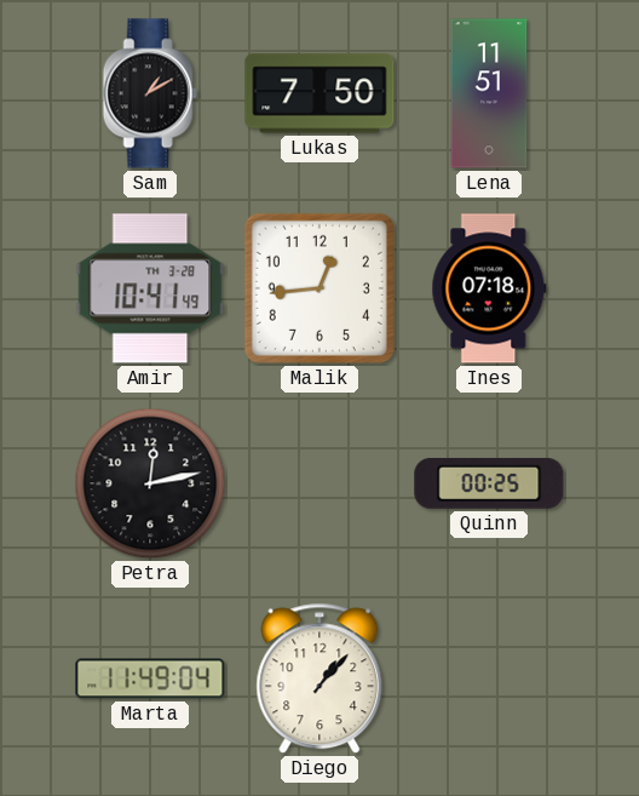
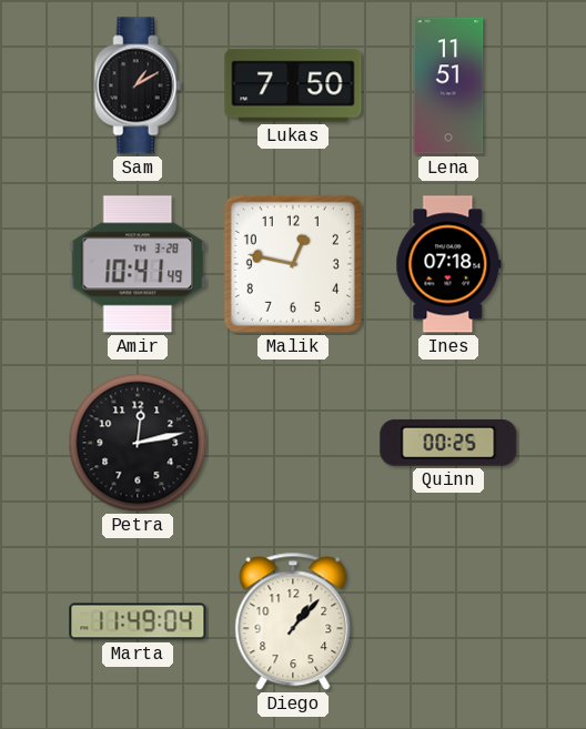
Malik: 12:44 -> 12:47
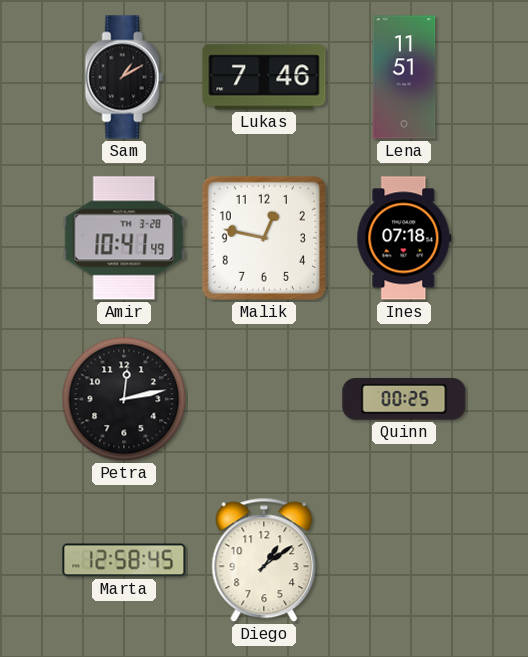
Lukas: 7:50 -> 7:46
Marta: 11:49 -> 12:58
Diego: 1:07 -> 1:09
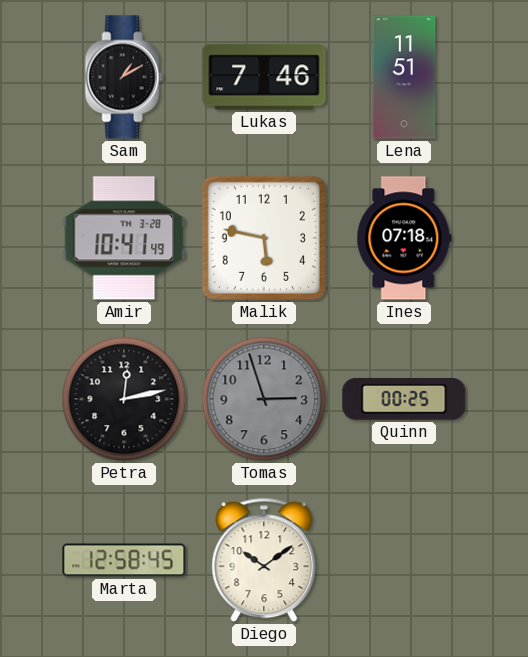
Malik: 12:47 -> 5:47
Tomas: none -> 2:57
Diego: 1:09 -> 10:09
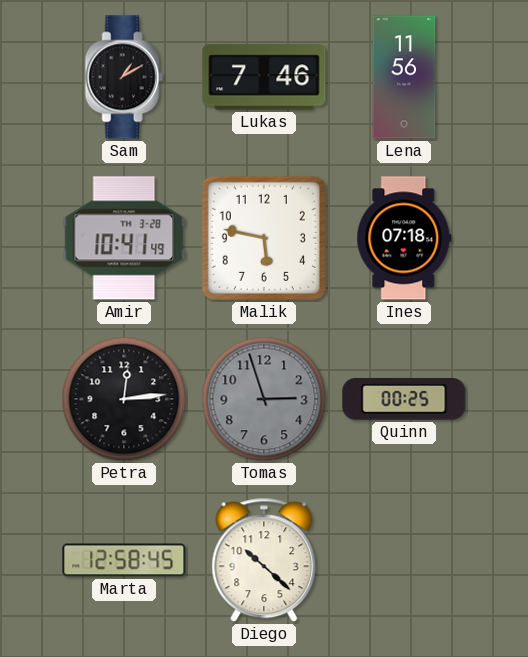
Lena: 11:51 -> 11:56
Petra: 12:13 -> 12:14
Diego: 10:09 -> 10:22
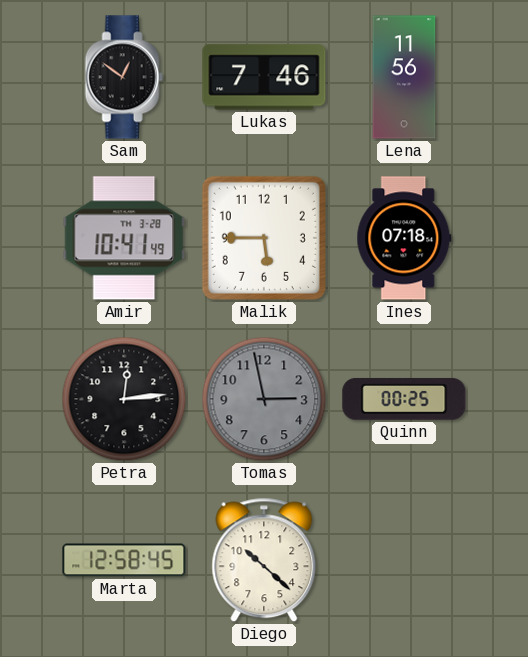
Sam: 1:10 -> 12:51
Malik: 5:47 -> 5:45
Tomas: 2:57 -> 2:58
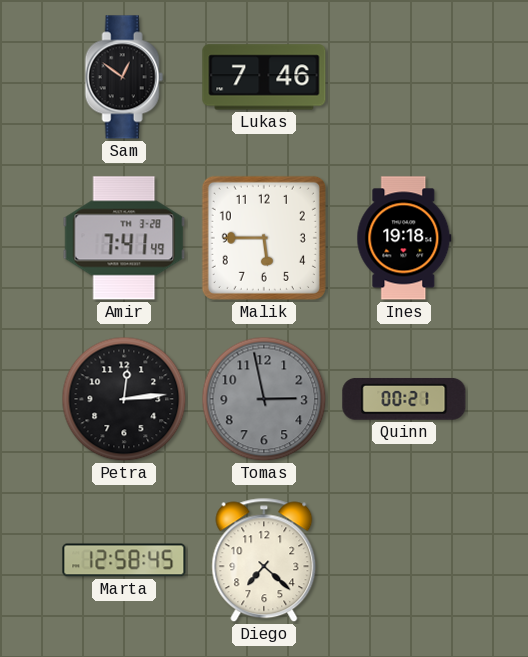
Lena: 11:56 -> none
Amir: 10:41 -> 7:41
Ines: 07:18 -> 19:18
Quinn: 00:25 -> 00:21
Diego: 10:22 -> 7:22
